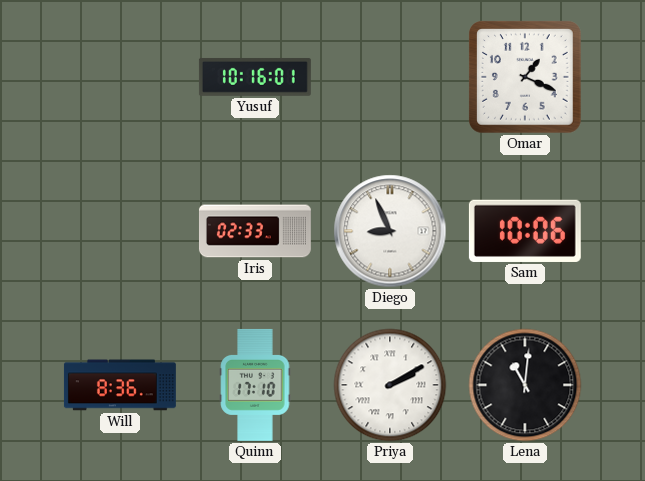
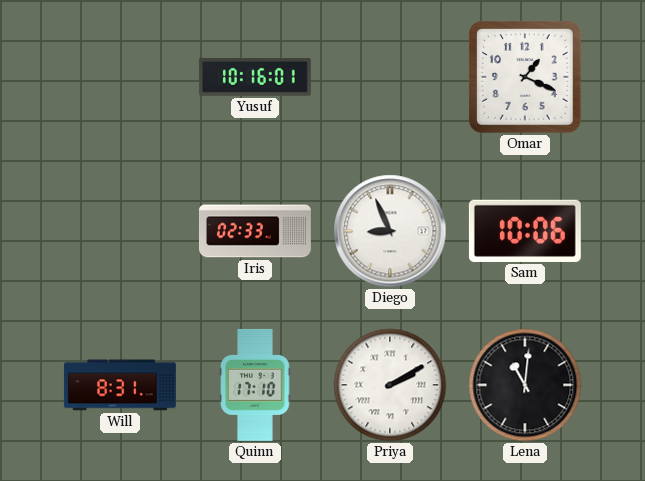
Will: 8:36 -> 8:31
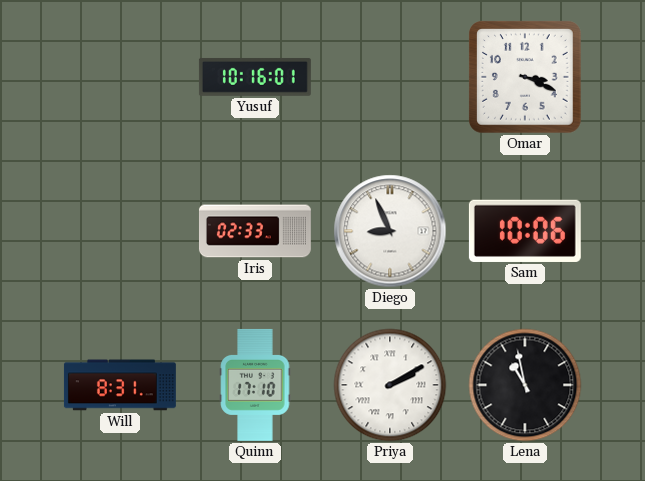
Omar: 1:19 -> 3:19
Lena: 11:01 -> 10:58
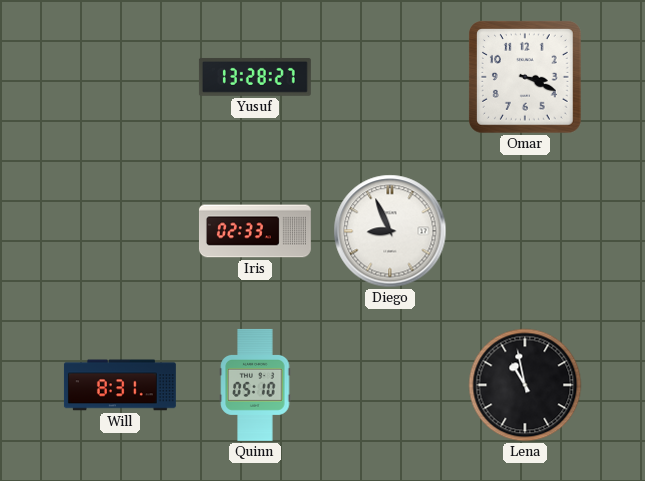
Yusuf: 10:16 -> 13:28
Sam: 10:06 -> none
Quinn: 17:10 -> 05:10
Priya: 2:10 -> none
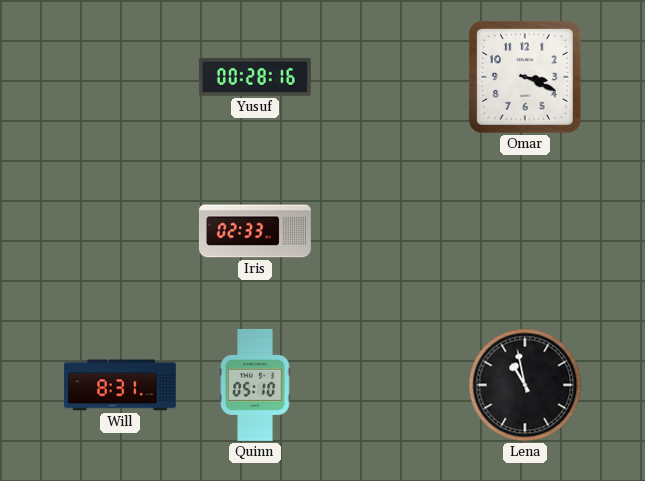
Yusuf: 13:28 -> 00:28
Diego: 8:56 -> none
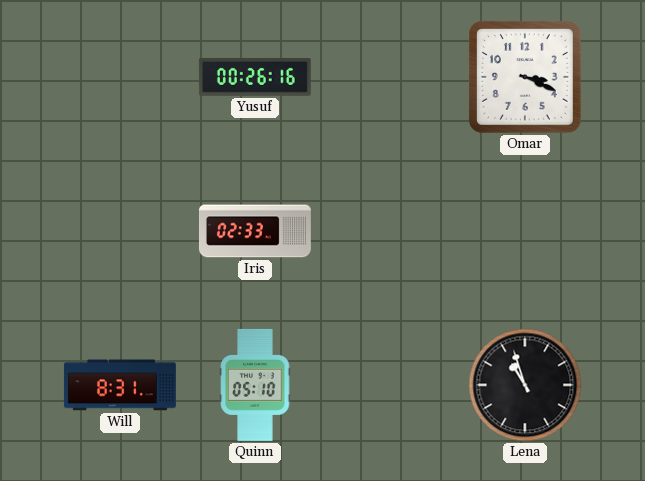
Yusuf: 00:28 -> 00:26
Lena: 10:58 -> 10:57
